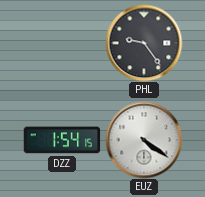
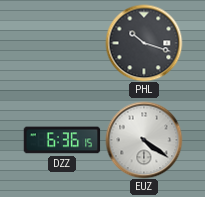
PHL: 9:24 -> 10:18
DZZ: 1:54 -> 6:36
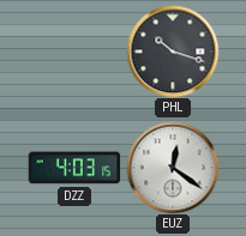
DZZ: 6:36 -> 4:03
EUZ: 4:21 -> 12:21
